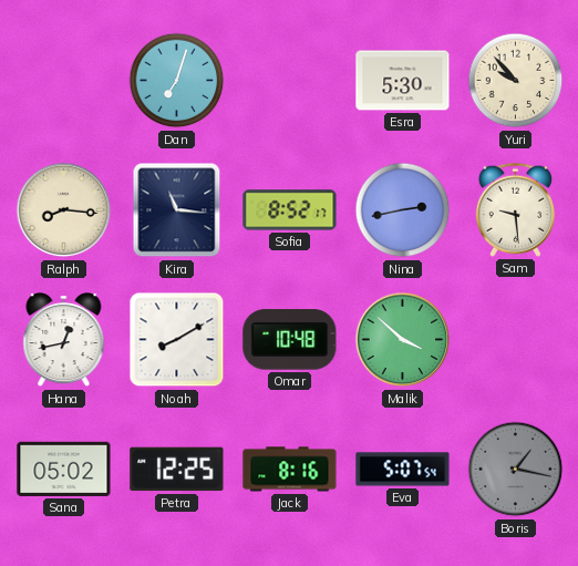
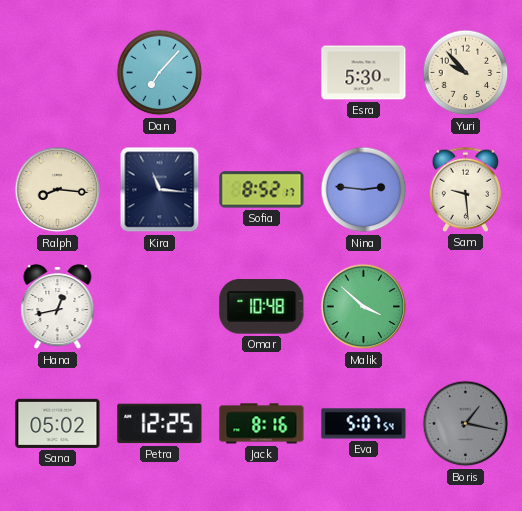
Dan: 7:03 -> 7:07
Nina: 2:43 -> 2:46
Noah: 8:10 -> none
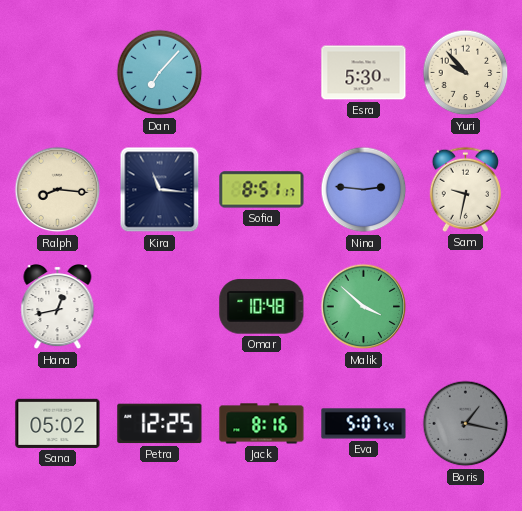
Sofia: 8:52 -> 8:51
Sam: 9:29 -> 9:32
